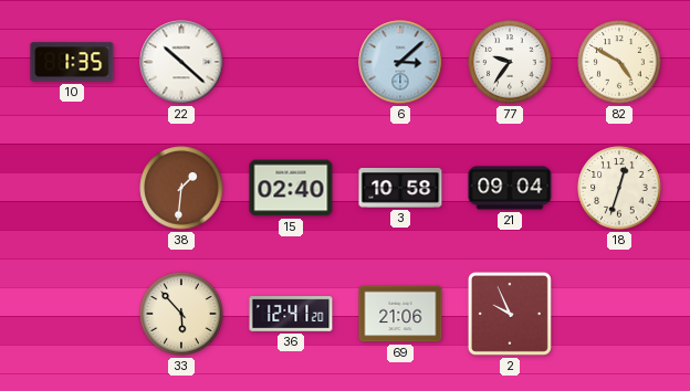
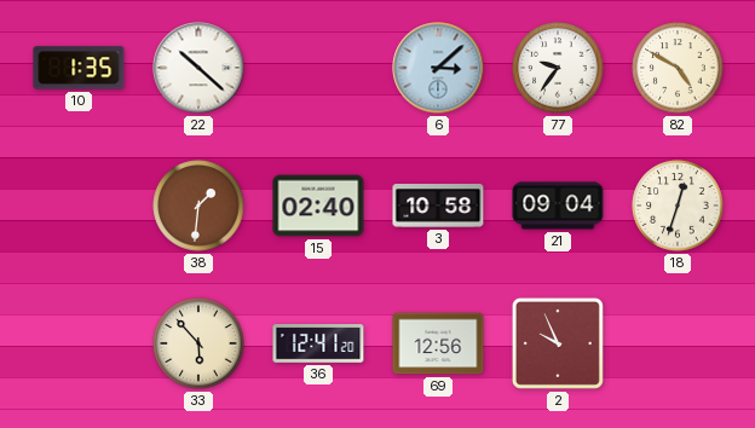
69: 21:06 -> 12:56
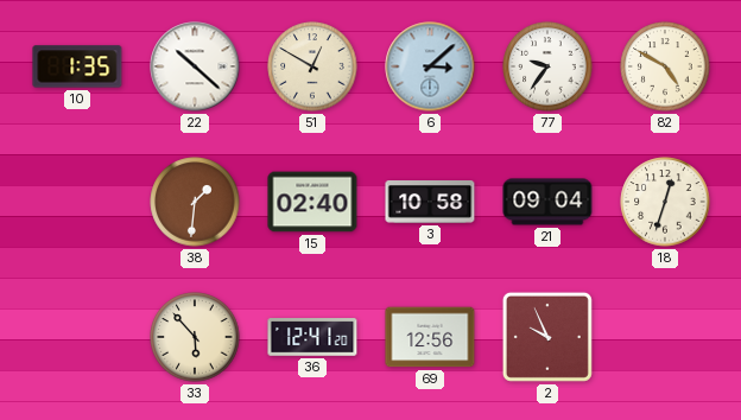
51: none -> 12:50
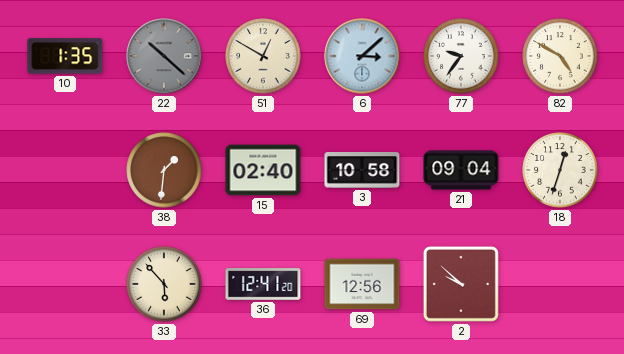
22 dial: white -> grey
2: 9:56 -> 9:52
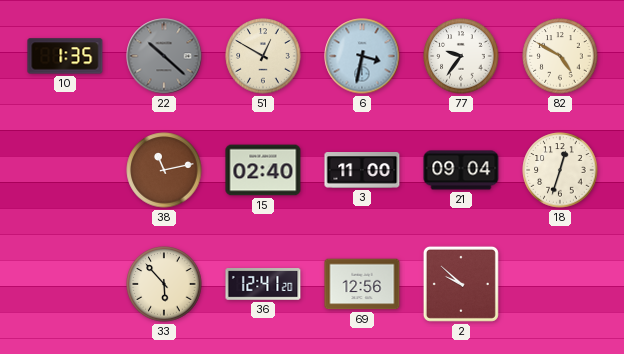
6: 3:08 -> 3:32
38: 1:31 -> 11:13
3: 10:58 -> 11:00
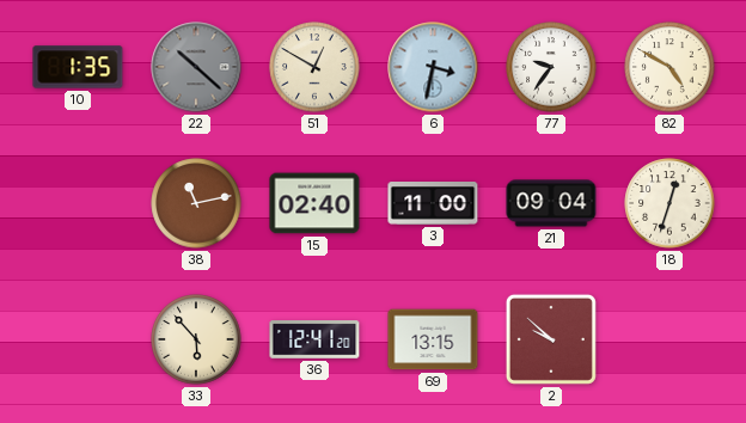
69: 12:56 -> 13:15
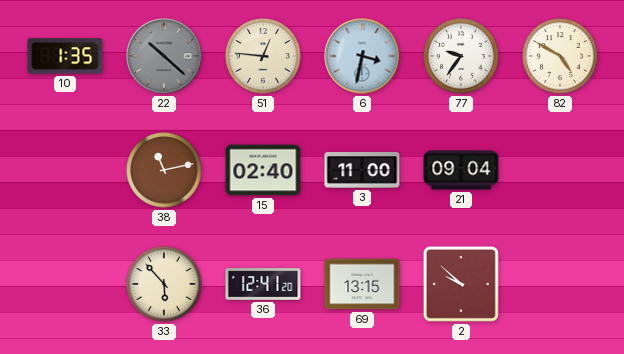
51: 12:50 -> 12:46
18: 12:33 -> none
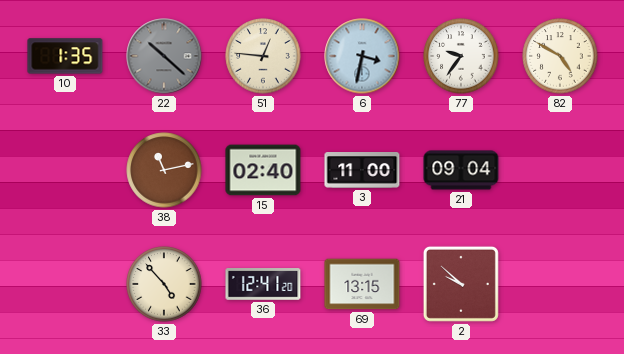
33: 5:53 -> 4:53
